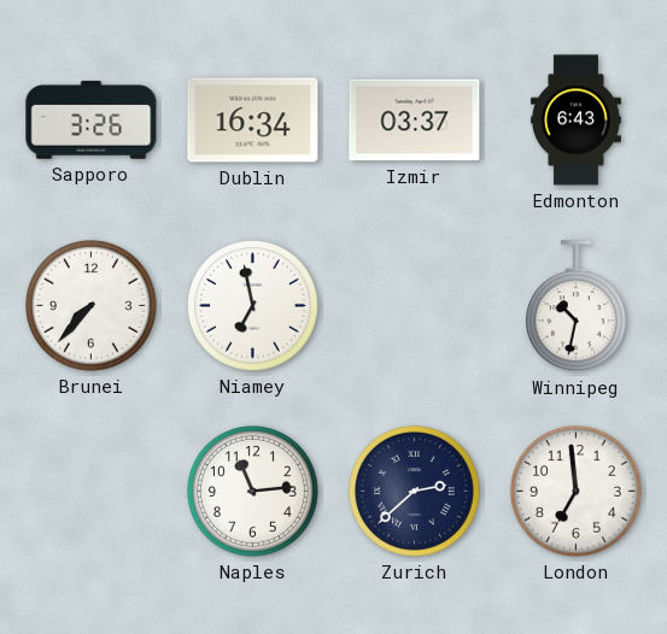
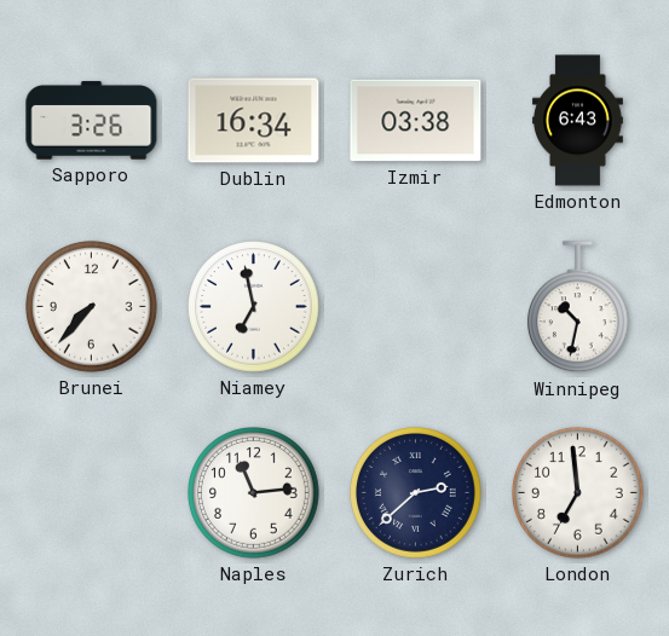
Izmir: 03:37 -> 03:38
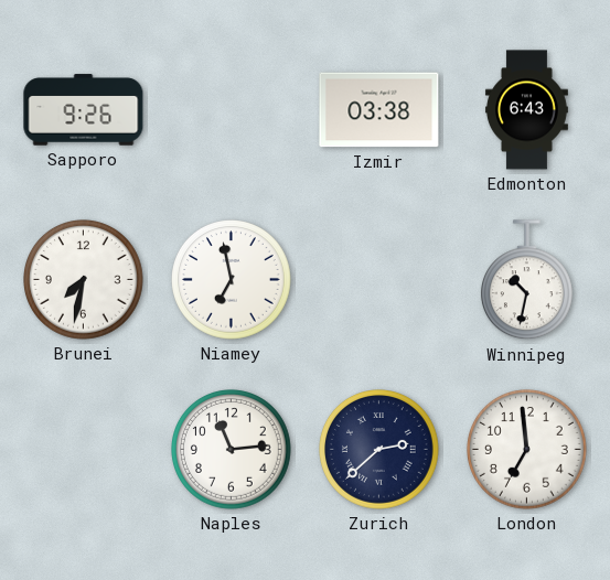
Sapporo: 3:26 -> 9:26
Dublin: 16:34 -> none
Brunei: 7:37 -> 7:32
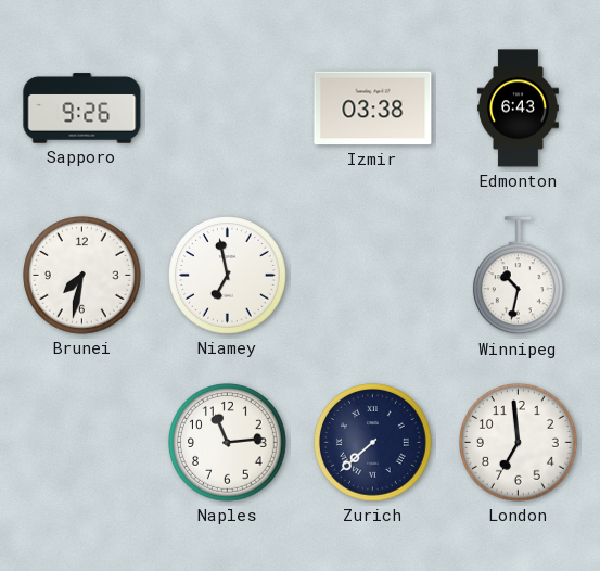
Zurich: 2:38 -> 7:38
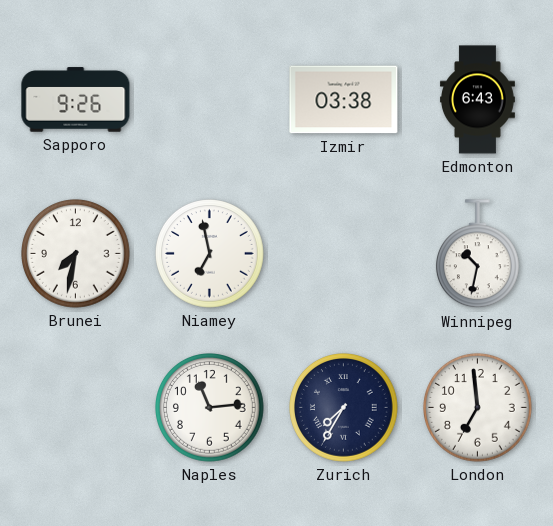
Zurich: 7:38 -> 7:35
